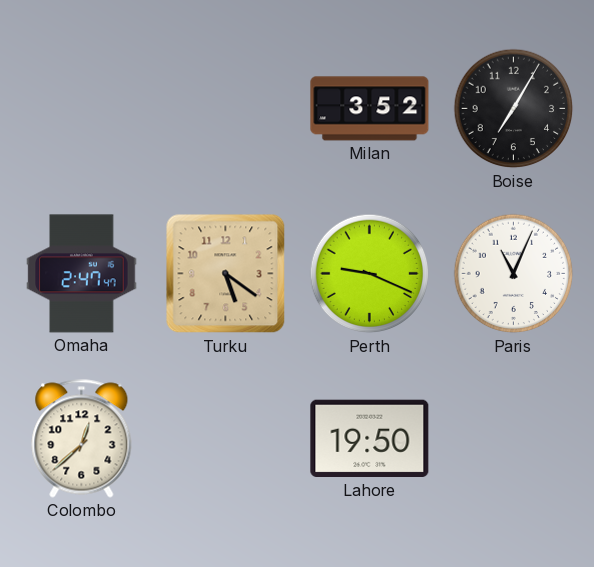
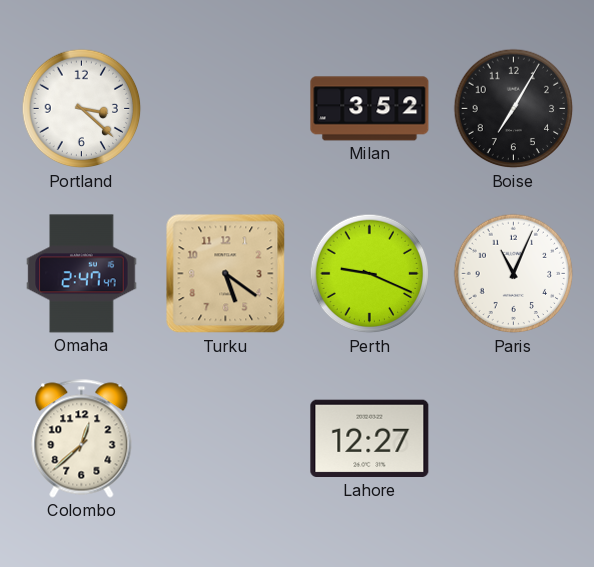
Portland: none -> 3:22
Lahore: 19:50 -> 12:27
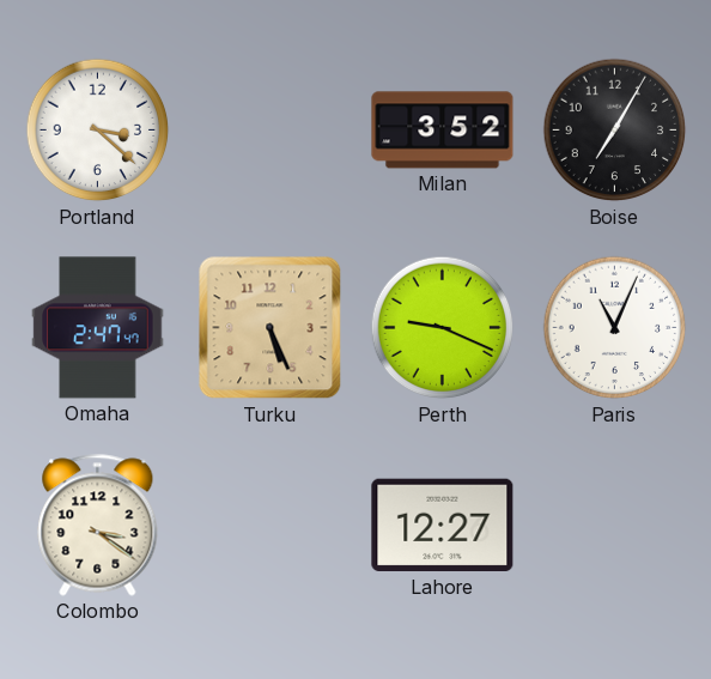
Turku: 5:21 -> 5:26
Colombo: 12:38 -> 3:21
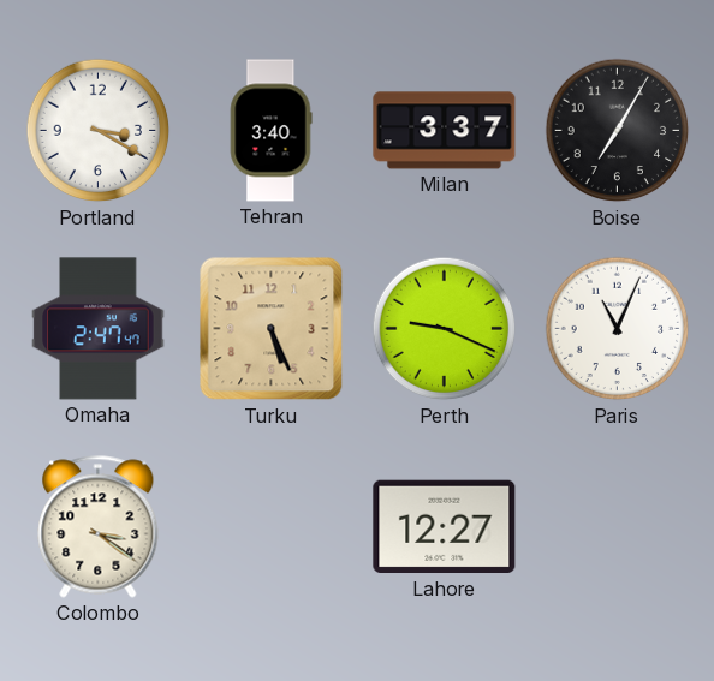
Portland: 3:22 -> 3:20
Tehran: none -> 3:40
Milan: 3:52 -> 3:37
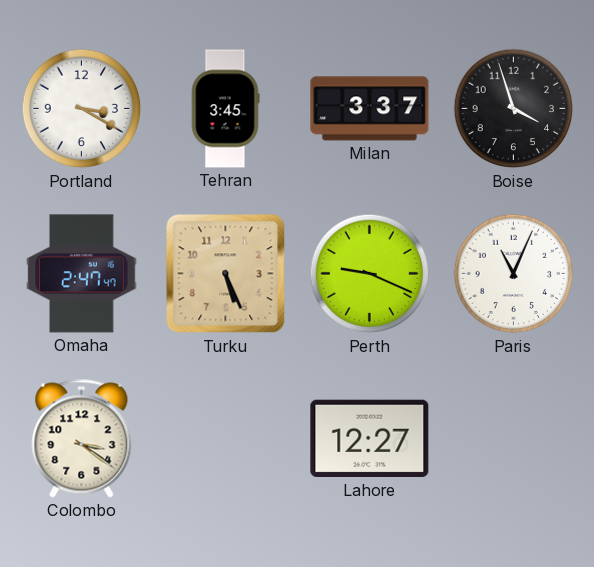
Tehran: 3:40 -> 3:45
Boise: 7:05 -> 3:57
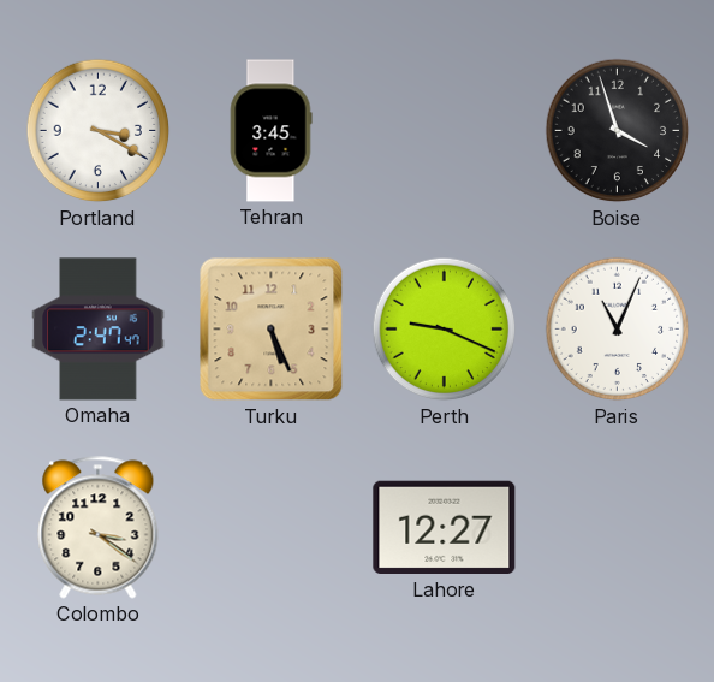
Milan: 3:37 -> none
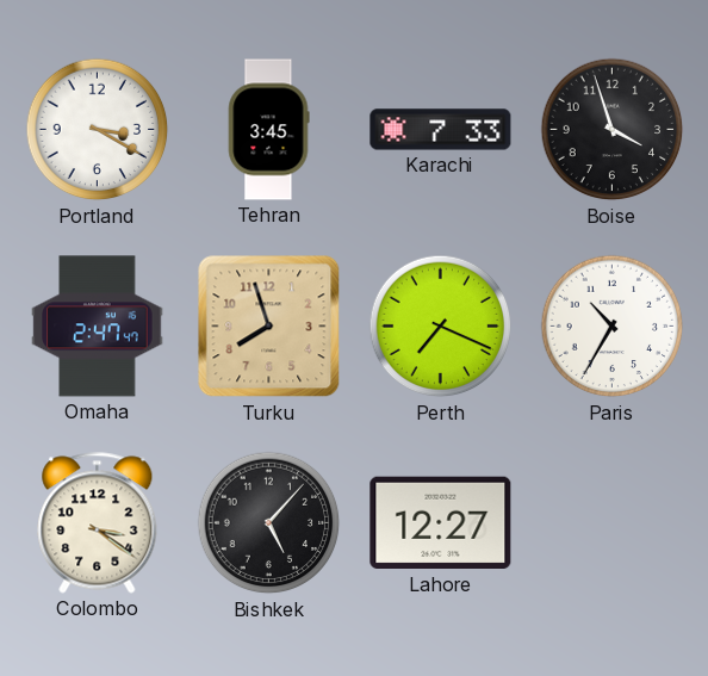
Karachi: none -> 7:33
Turku: 5:26 -> 7:57
Perth: 9:19 -> 7:19
Paris: 11:04 -> 10:35
Bishkek: none -> 5:07
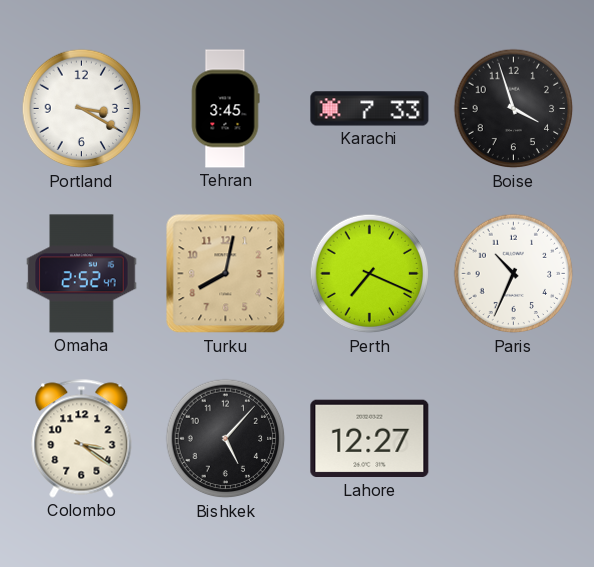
Omaha: 2:47 -> 2:52
Turku: 7:57 -> 8:02
Paris: 10:35 -> 10:34
